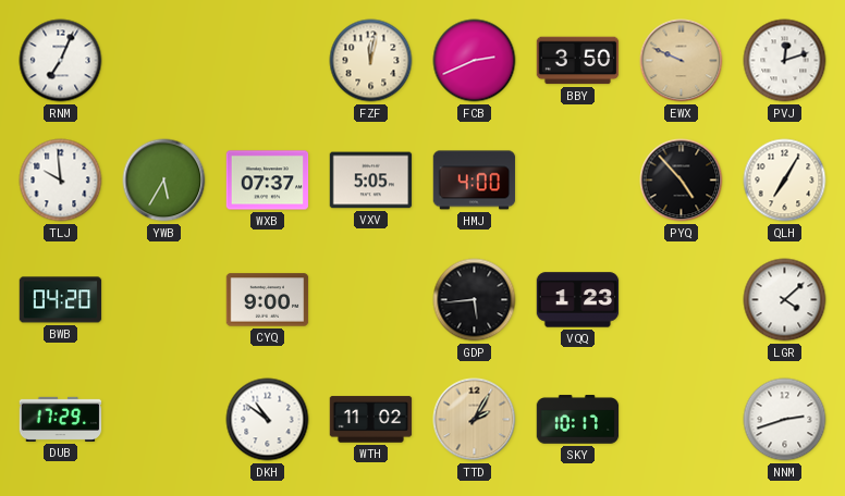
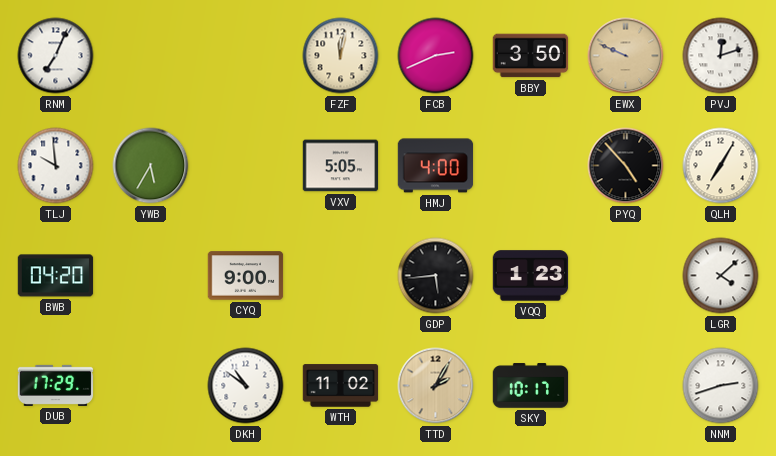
WXB: 07:37 -> none
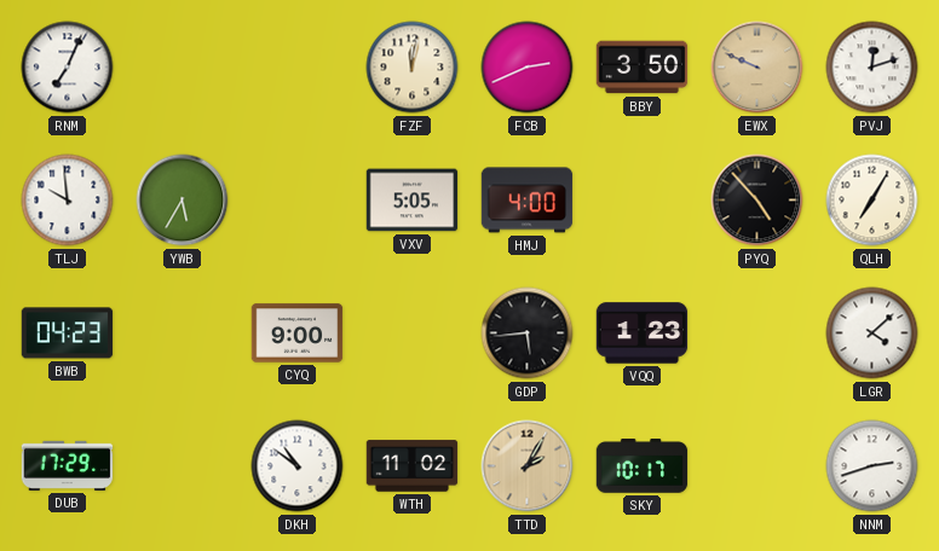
BWB: 04:20 -> 04:23
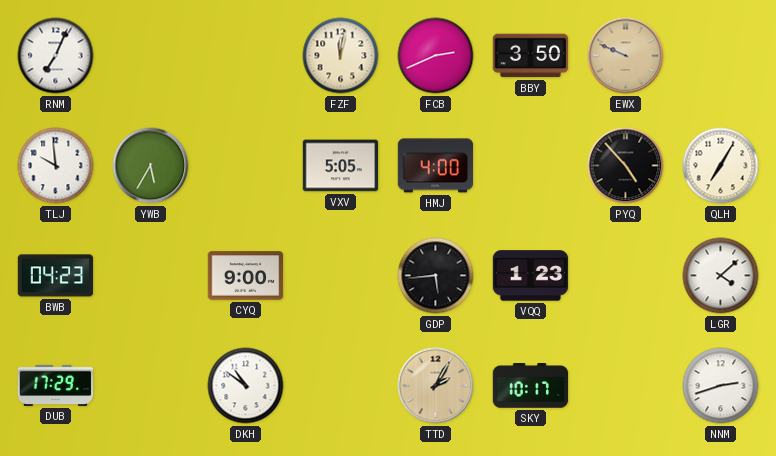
PVJ: 12:12 -> none
WTH: 11:02 -> none
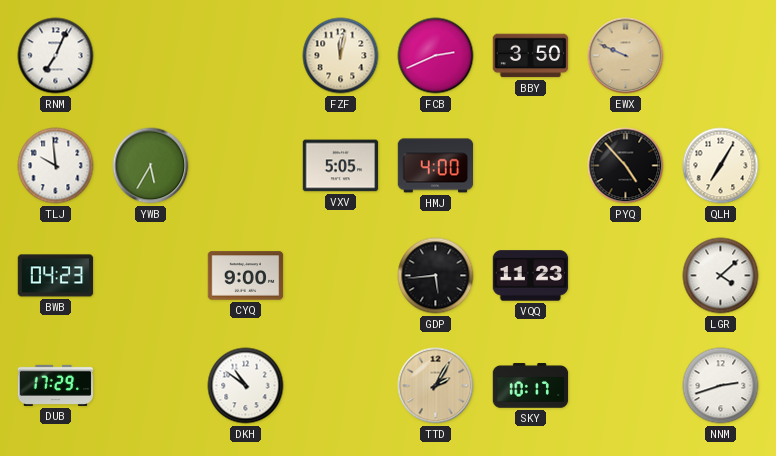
VQQ: 1:23 -> 11:23
